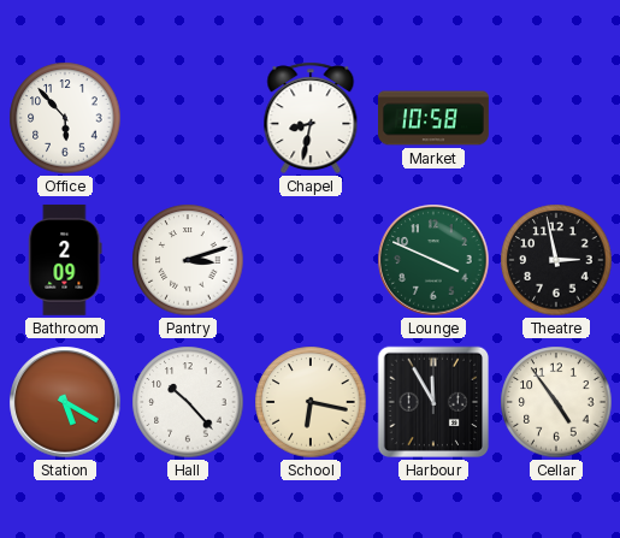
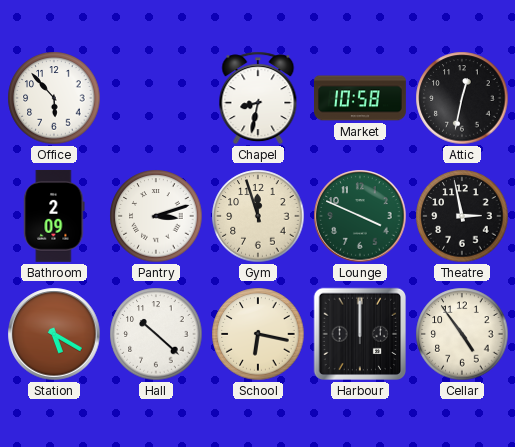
Attic: none -> 12:32
Gym: none -> 11:57
Hall: 10:23 -> 10:22
Harbour: 11:55 -> 12:00
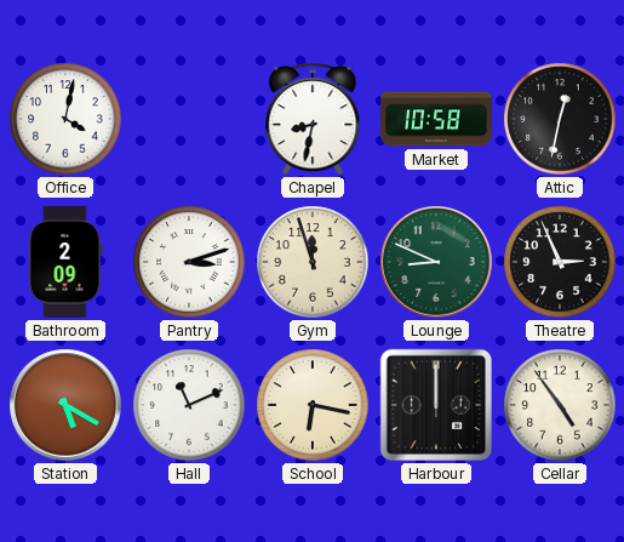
Office: 5:53 -> 4:02
Lounge: 3:49 -> 8:49
Theatre: 2:58 -> 2:56
Hall: 10:22 -> 11:11
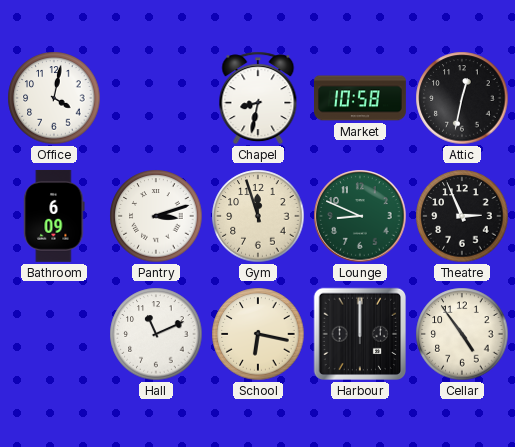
Bathroom: 2:09 -> 6:09
Station: 5:20 -> none
